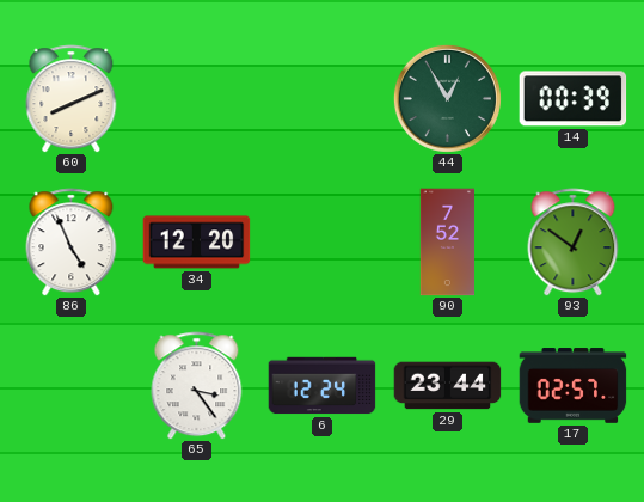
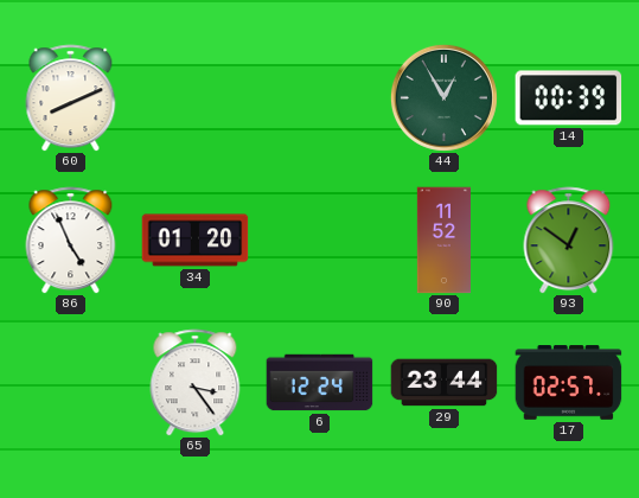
34: 12:20 -> 01:20
90: 7:52 -> 11:52
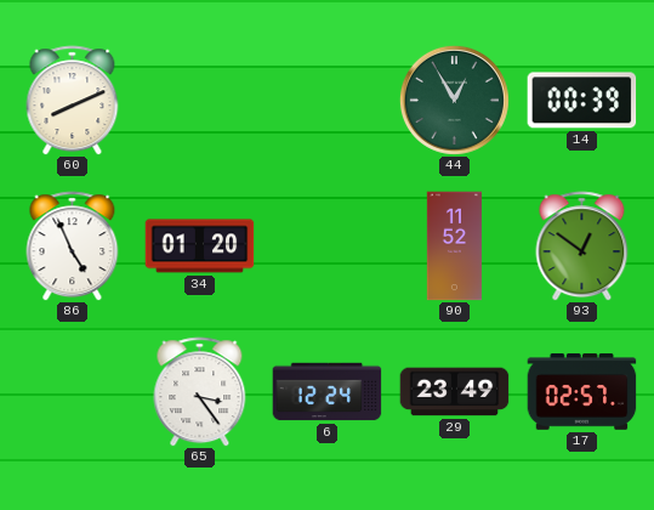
29: 23:44 -> 23:49
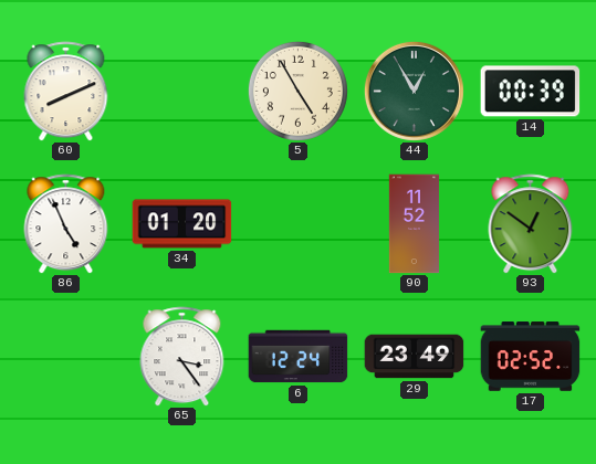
5: none -> 4:55
17: 02:57 -> 02:52
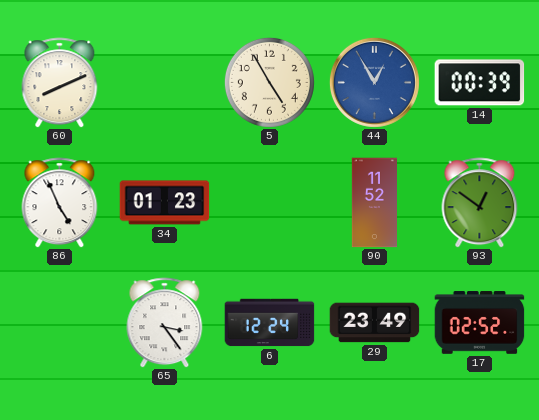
44 dial: green -> blue
34: 01:20 -> 01:23
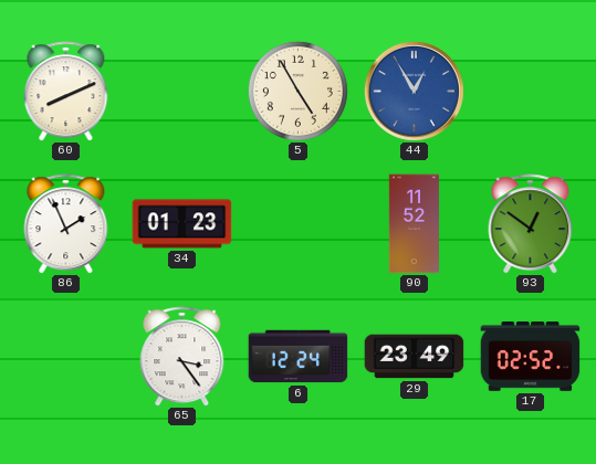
14: 00:39 -> none
86: 4:56 -> 1:56
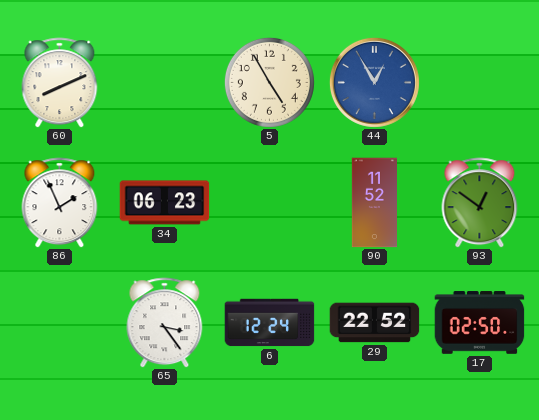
34: 01:23 -> 06:23
29: 23:49 -> 22:52
17: 02:52 -> 02:50
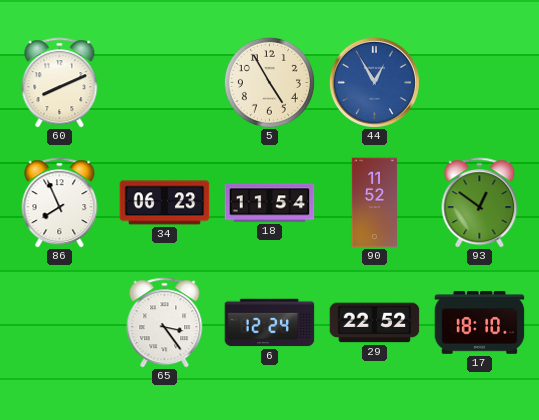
86: 1:56 -> 7:56
18: none -> 11:54
17: 02:50 -> 18:10
